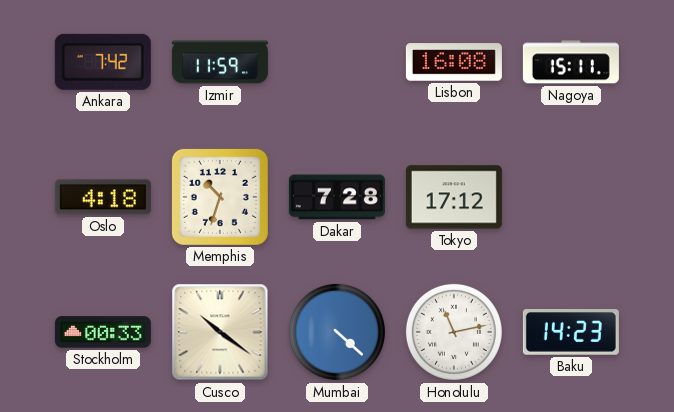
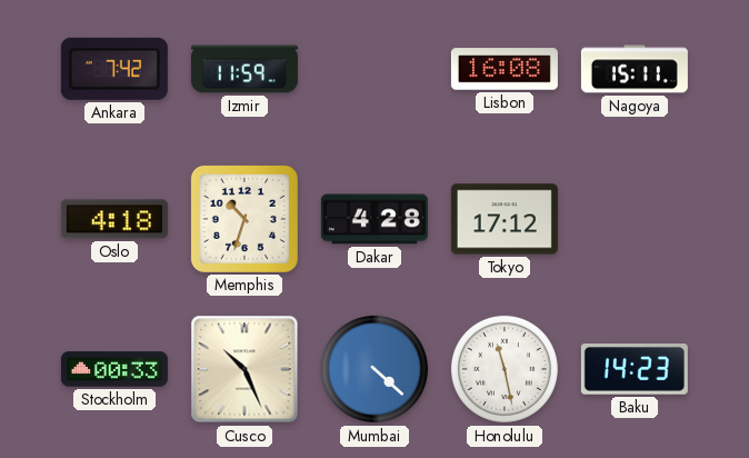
Dakar: 7:28 -> 4:28
Cusco: 10:21 -> 10:26
Honolulu: 11:13 -> 11:28
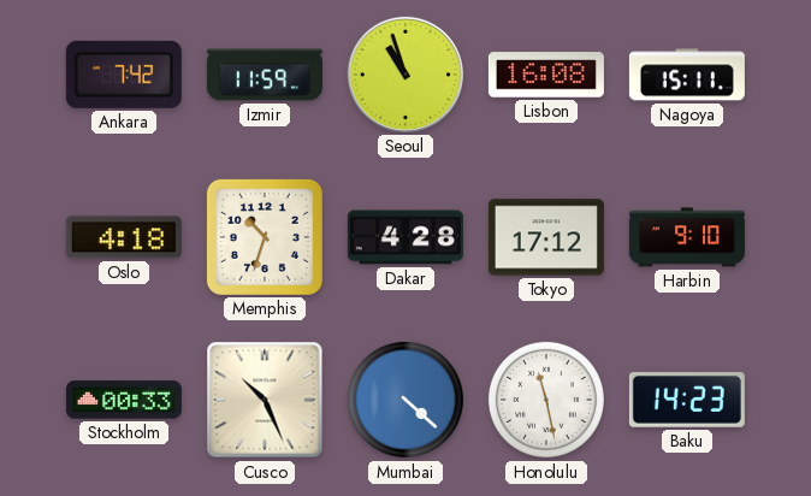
Seoul: none -> 10:57
Harbin: none -> 9:10
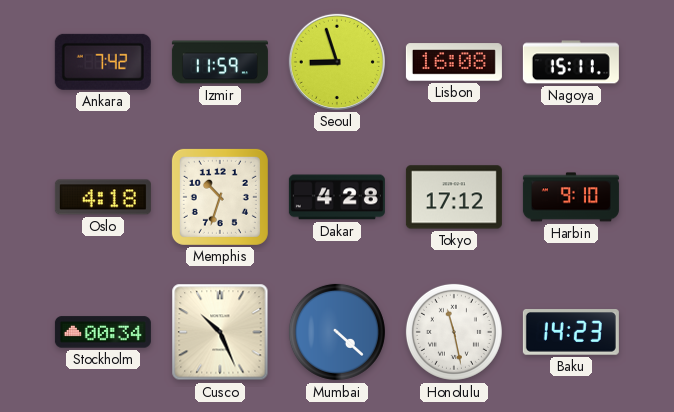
Seoul: 10:57 -> 8:57
Stockholm: 00:33 -> 00:34
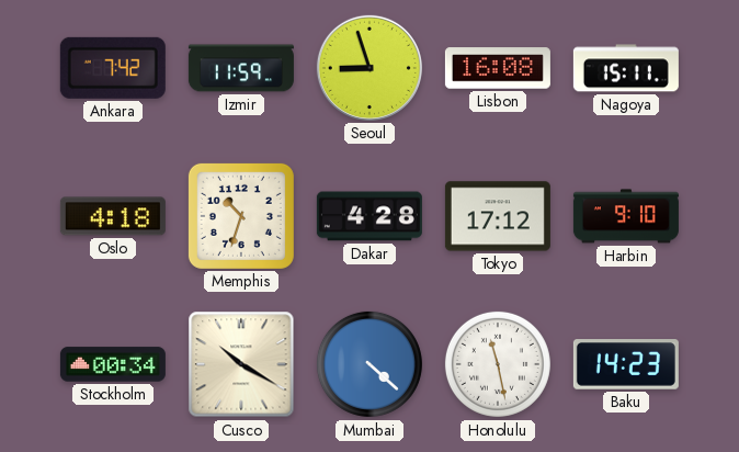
Cusco: 10:26 -> 10:20
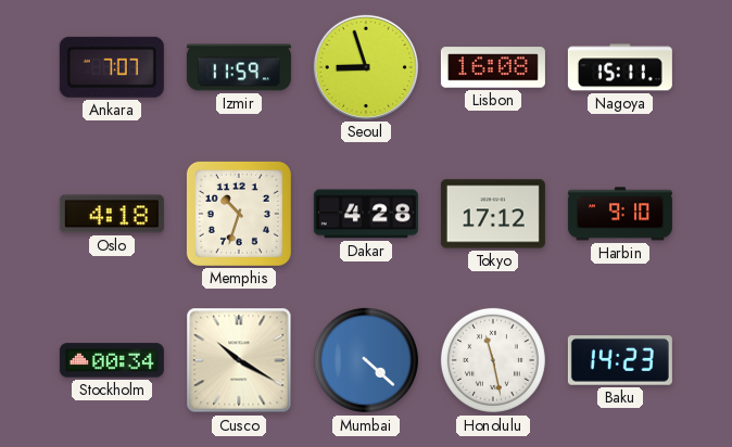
Ankara: 7:42 -> 7:07
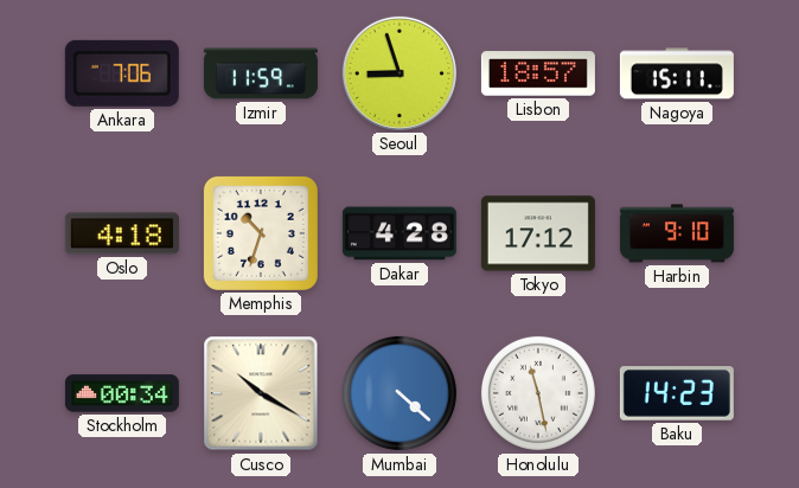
Ankara: 7:07 -> 7:06
Lisbon: 16:08 -> 18:57
